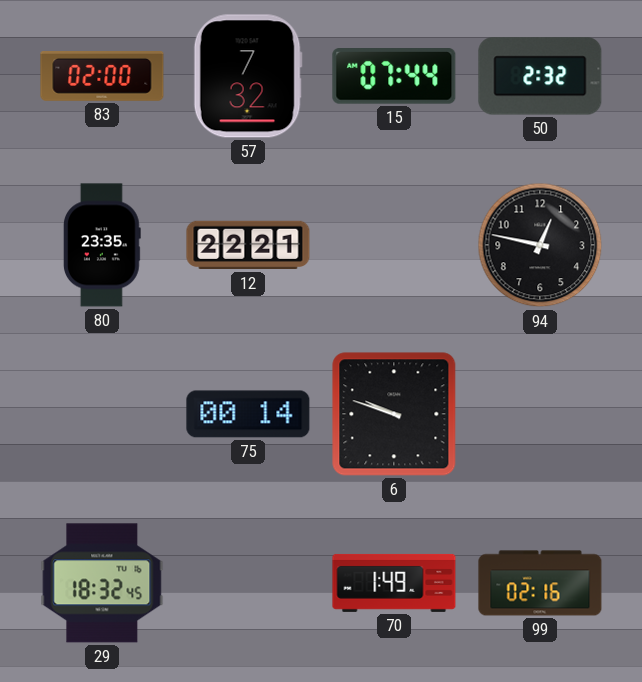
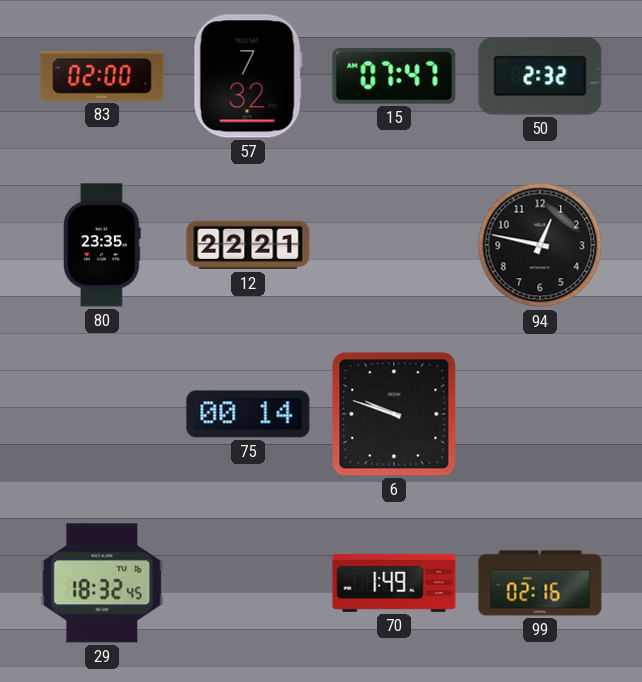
15: 07:44 -> 07:47
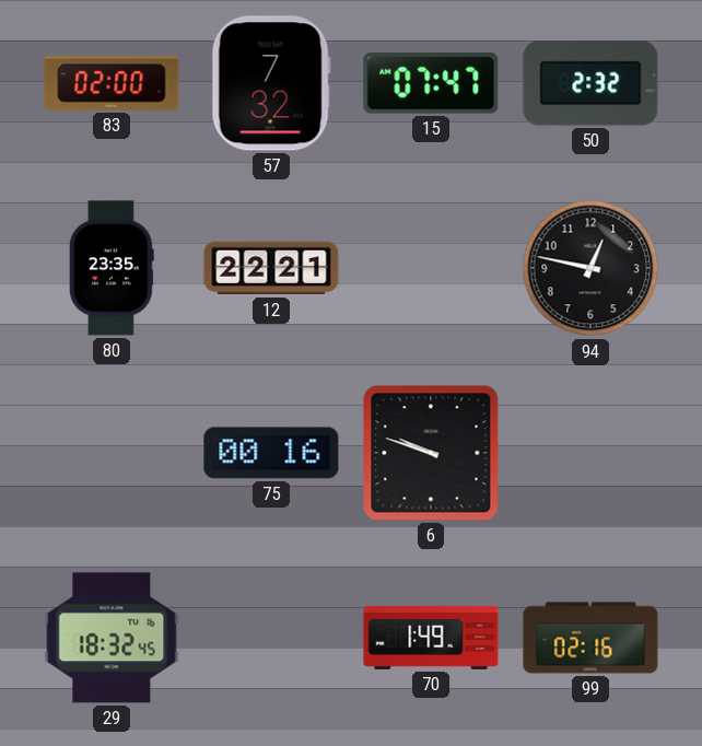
75: 00:14 -> 00:16
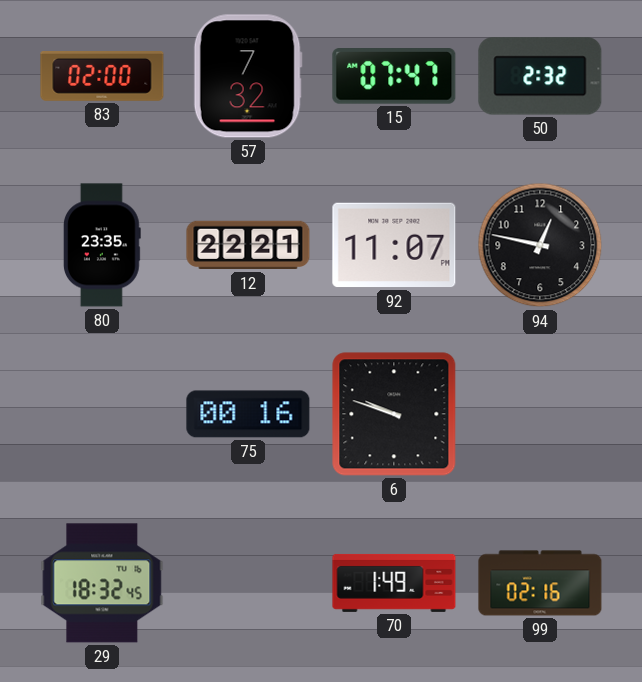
92: none -> 11:07
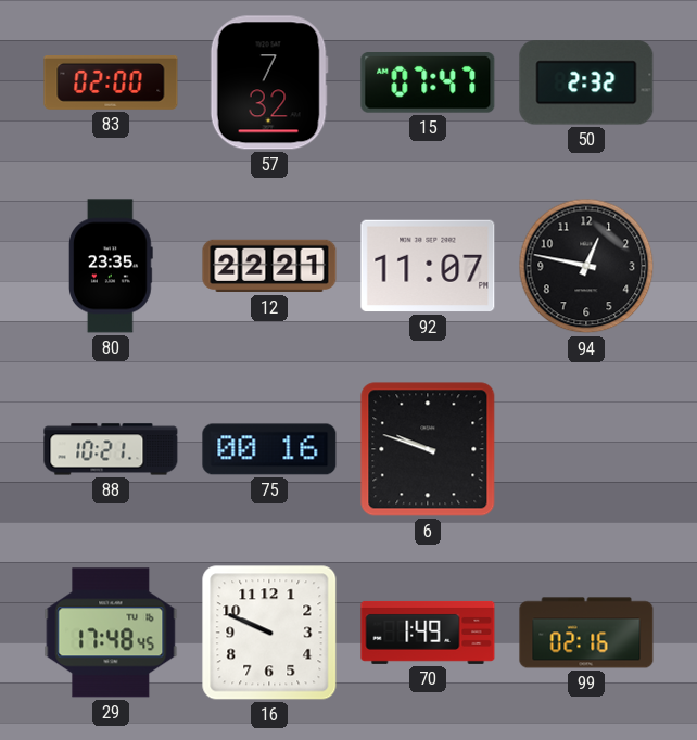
88: none -> 10:21
29: 18:32 -> 17:48
16: none -> 9:49
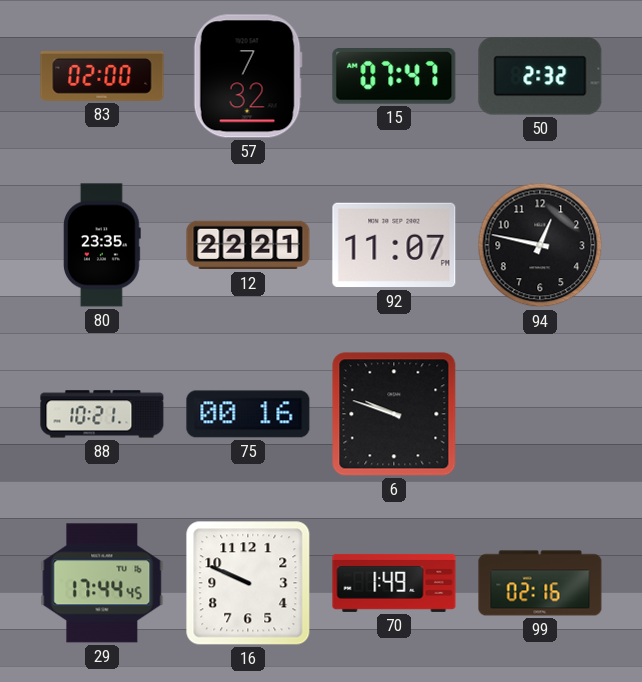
29: 17:48 -> 17:44
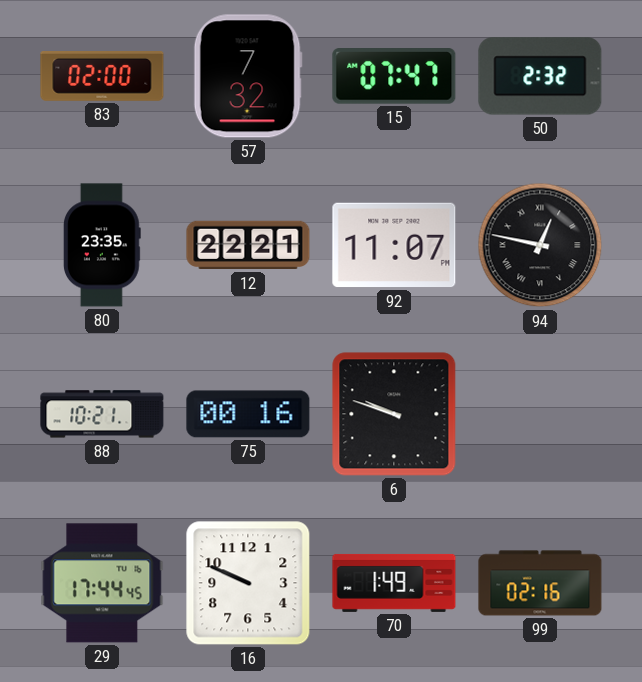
94 numerals: Arabic -> Roman
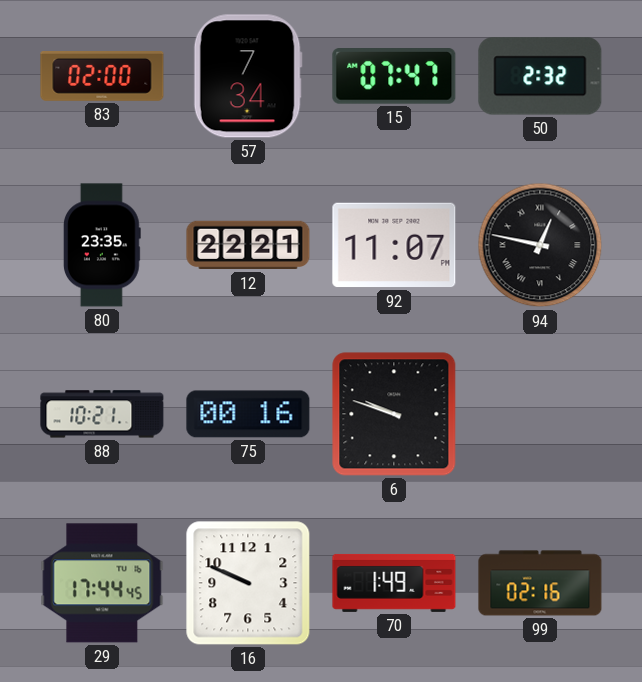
57: 7:32 -> 7:34
